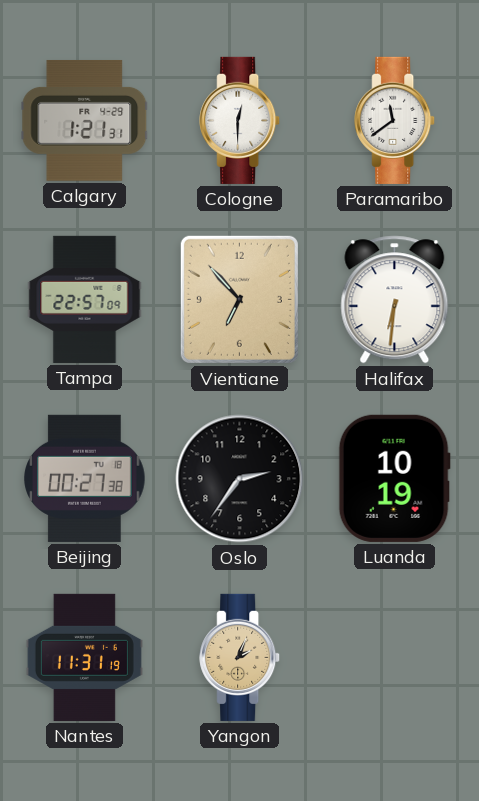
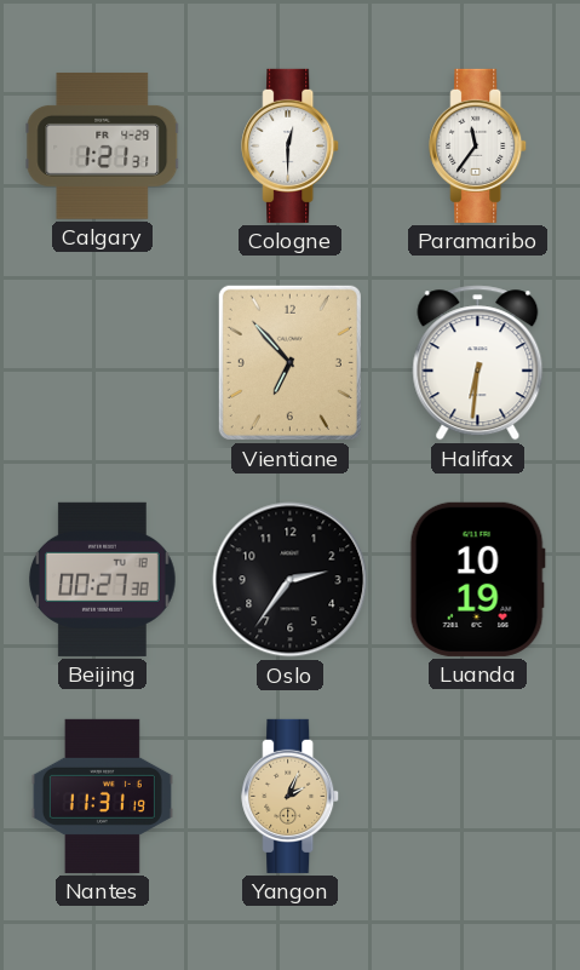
Paramaribo: 11:39 -> 11:36
Tampa: 22:57 -> none
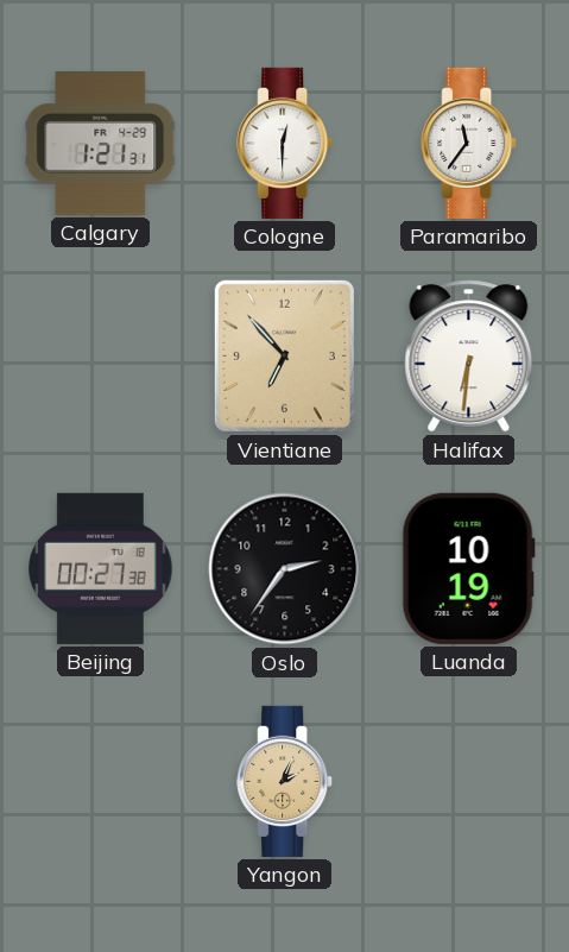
Nantes: 11:31 -> none
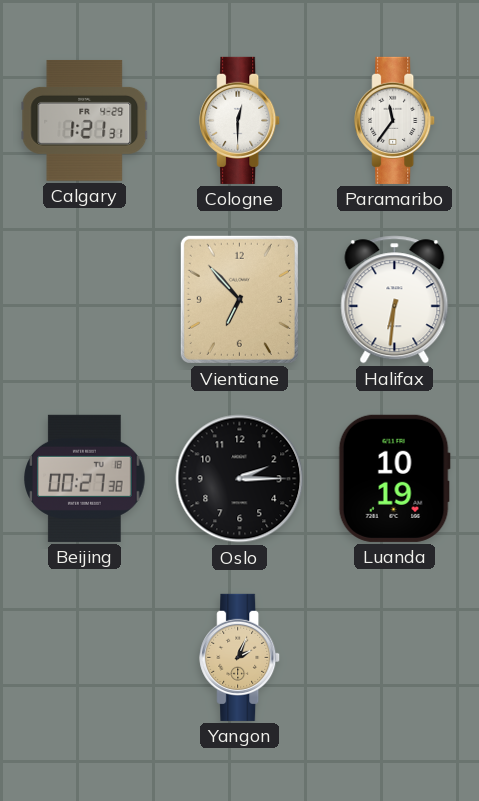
Oslo: 2:36 -> 2:15
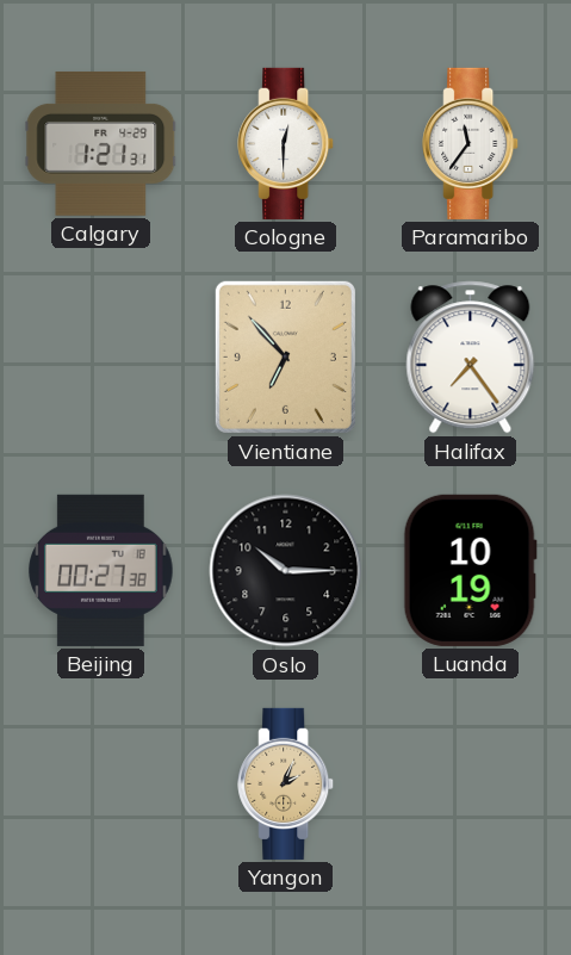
Halifax: 6:31 -> 7:24
Oslo: 2:15 -> 10:15
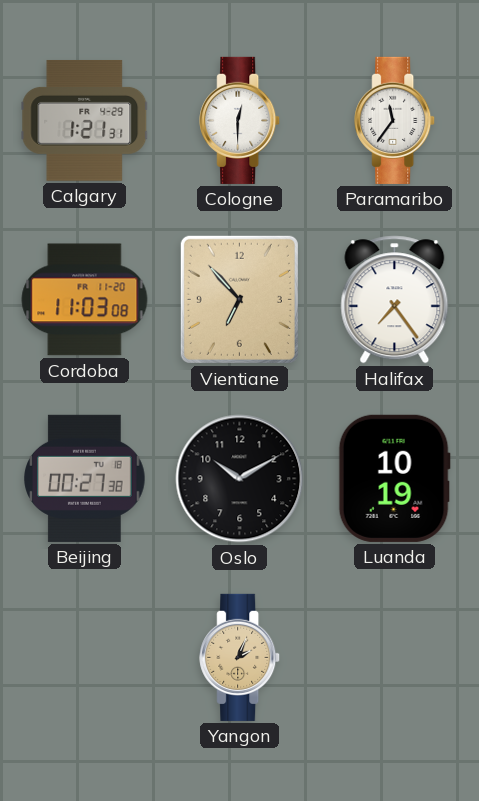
Cordoba: none -> 11:03
Oslo: 10:15 -> 10:10
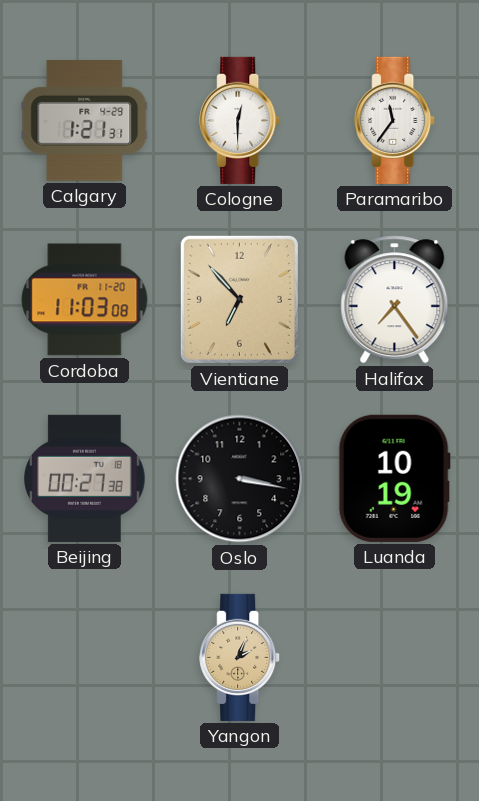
Oslo: 10:10 -> 3:17
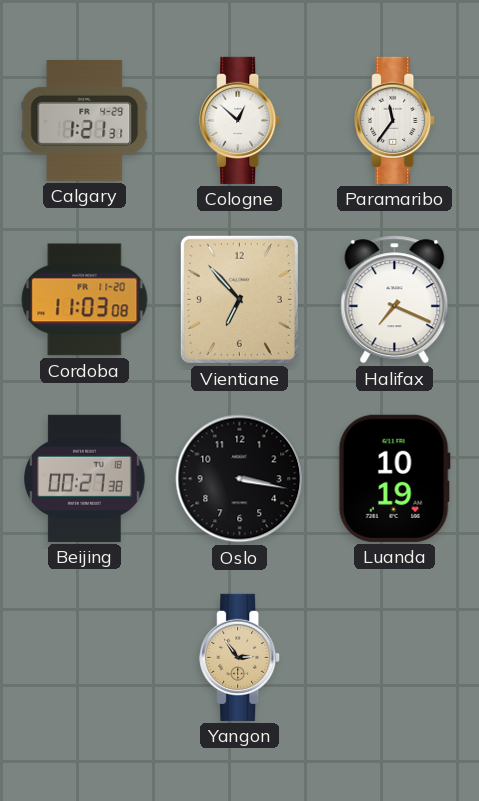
Cologne: 12:30 -> 12:52
Halifax: 7:24 -> 7:19
Yangon: 2:04 -> 2:54
